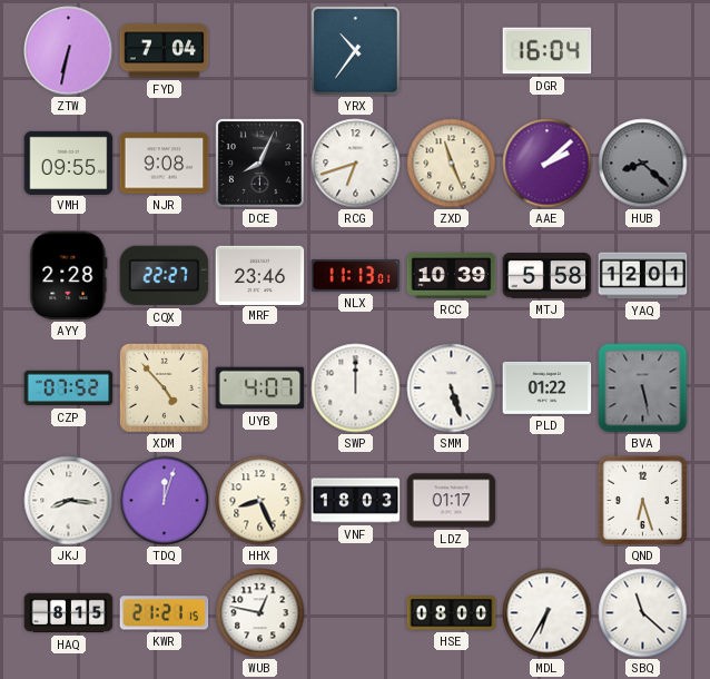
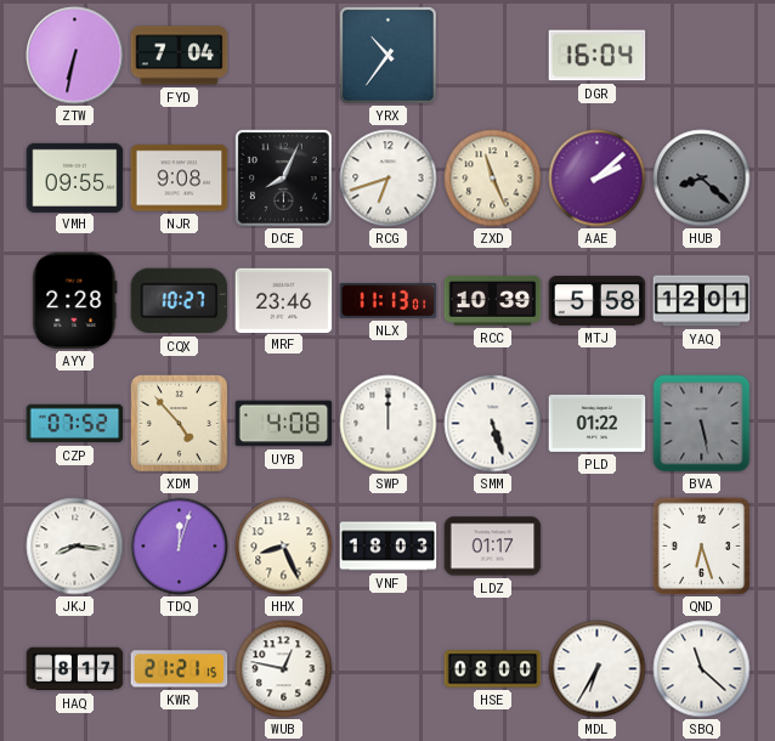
CQX: 22:27 -> 10:27
UYB: 4:07 -> 4:08
HAQ: 8:15 -> 8:17
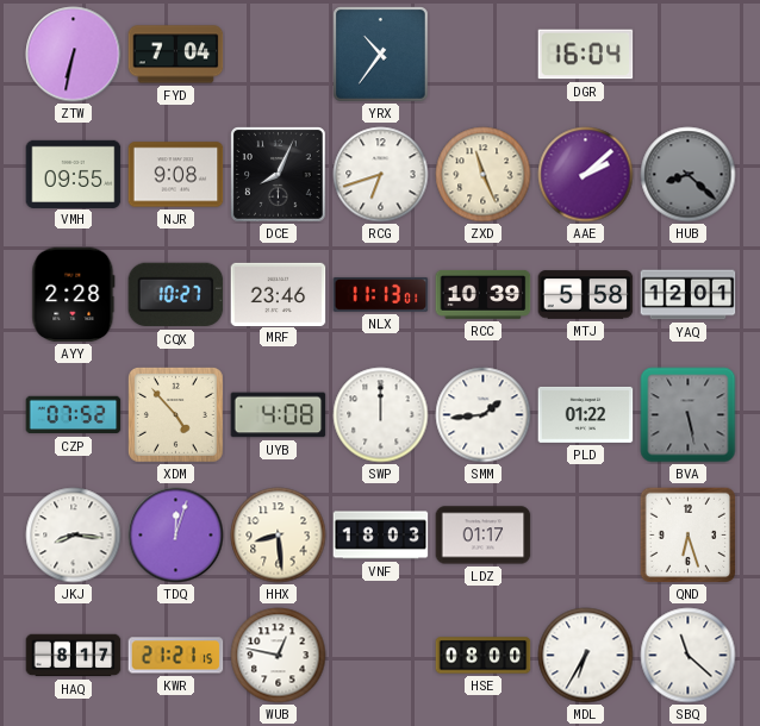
SMM: 5:27 -> 1:44
HHX: 8:26 -> 8:29
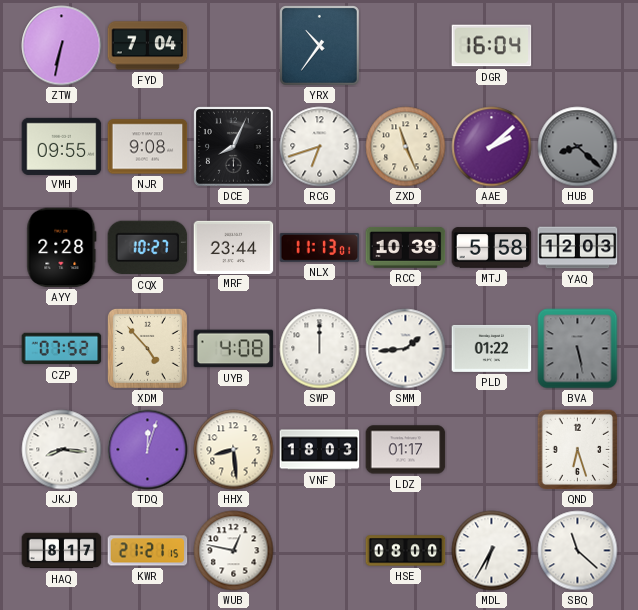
MRF: 23:46 -> 23:44
YAQ: 12:01 -> 12:03
